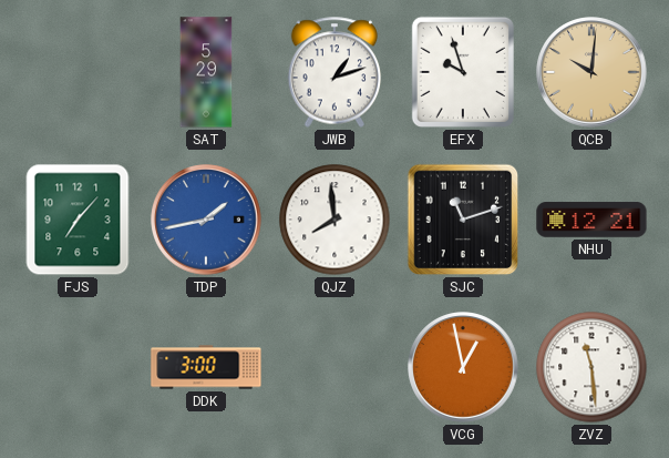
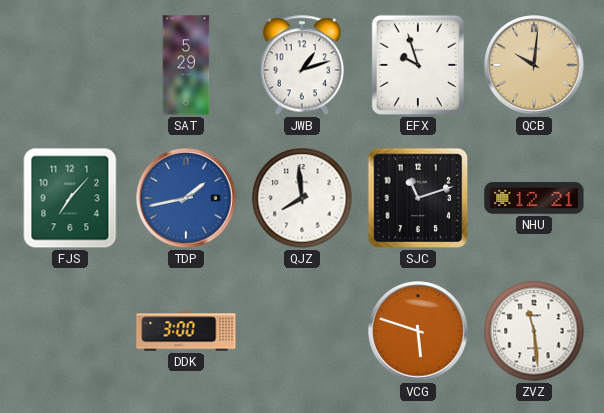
VCG: 12:58 -> 5:48
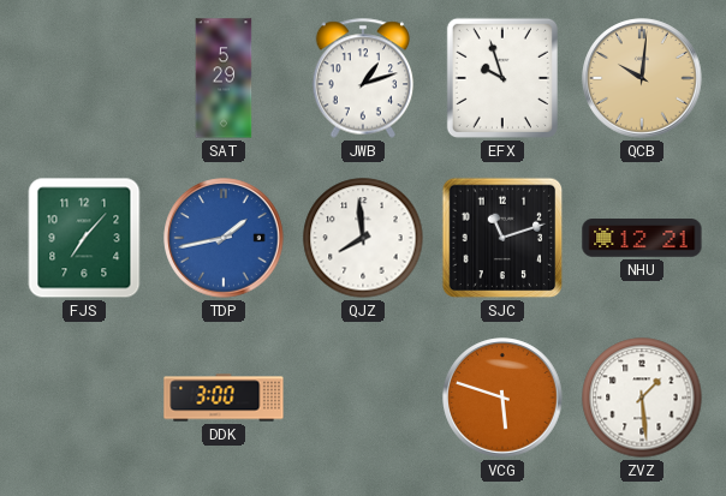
ZVZ: 11:29 -> 1:29
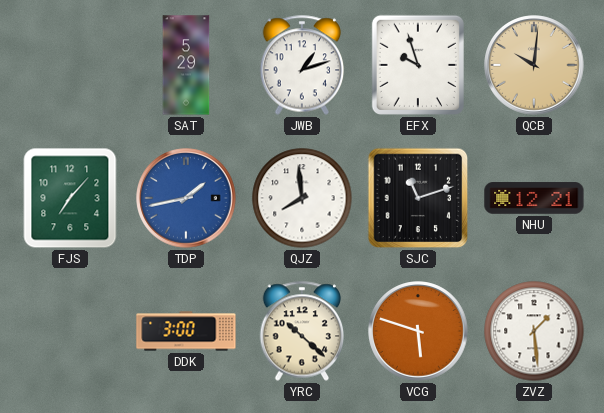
YRC: none -> 10:22
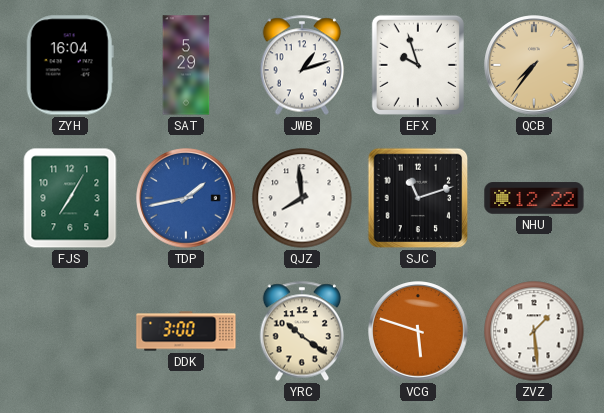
ZYH: none -> 16:04
QCB: 10:01 -> 7:36
FJS: 7:07 -> 7:05
NHU: 12:21 -> 12:22
YRC: 10:22 -> 10:21
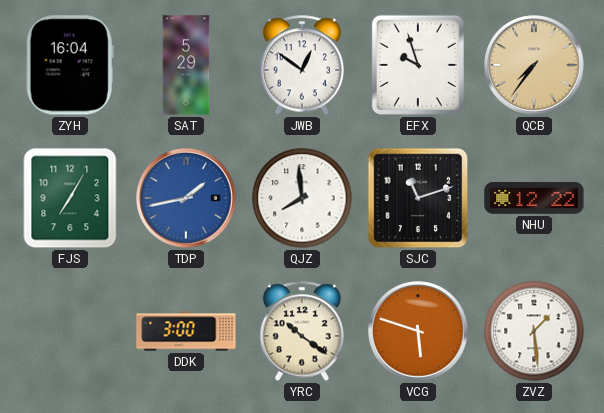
JWB: 1:12 -> 12:51
